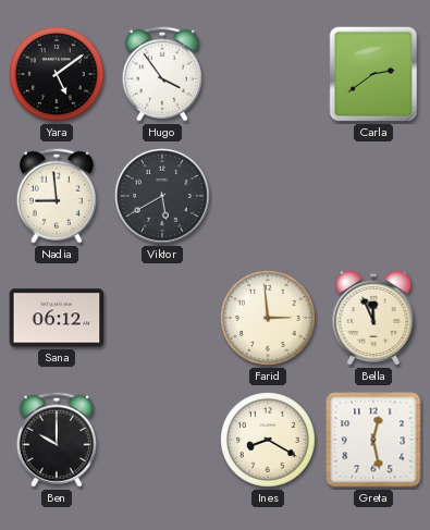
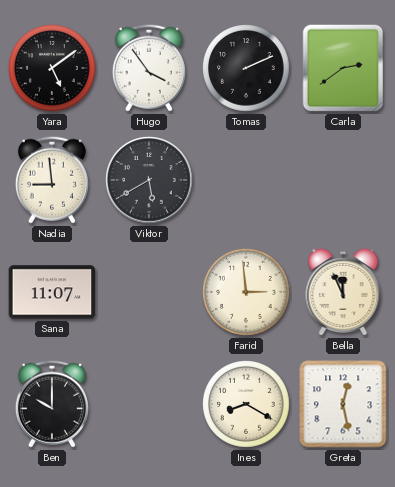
Tomas: none -> 2:11
Sana: 06:12 -> 11:07
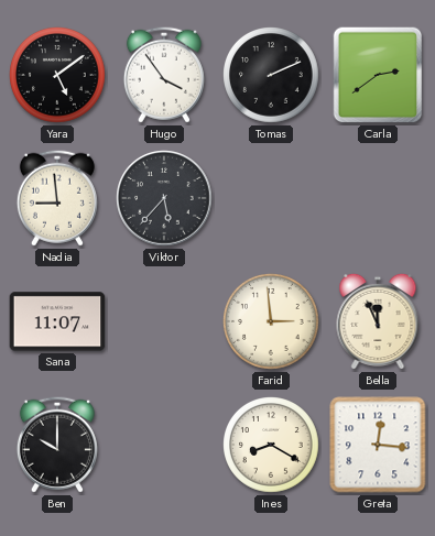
Viktor: 5:40 -> 5:37
Greta: 12:28 -> 12:16
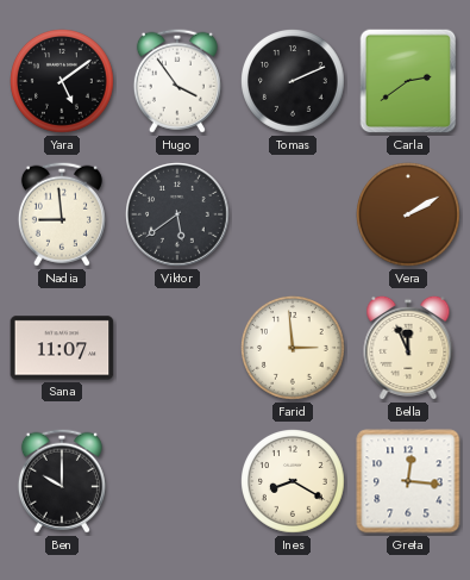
Viktor: 5:37 -> 5:39
Vera: none -> 2:10
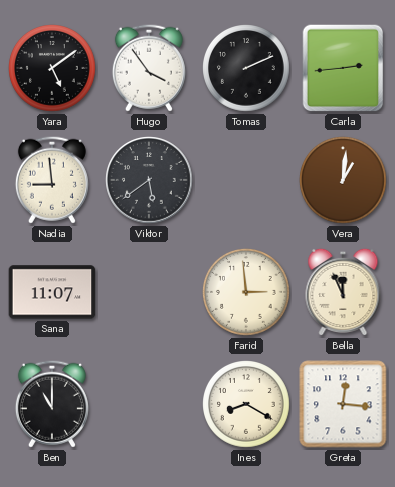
Carla: 2:39 -> 2:44
Vera: 2:10 -> 1:01
Ben: 10:00 -> 11:00
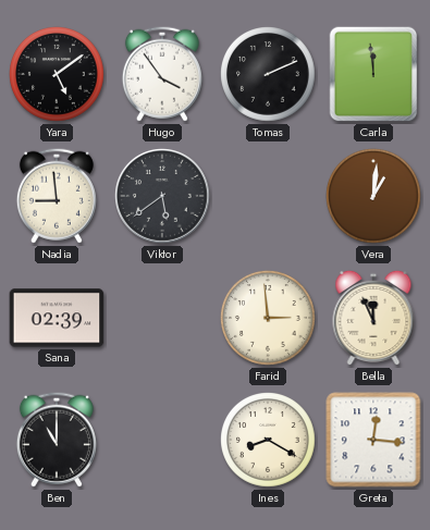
Carla: 2:44 -> 11:59
Sana: 11:07 -> 02:39
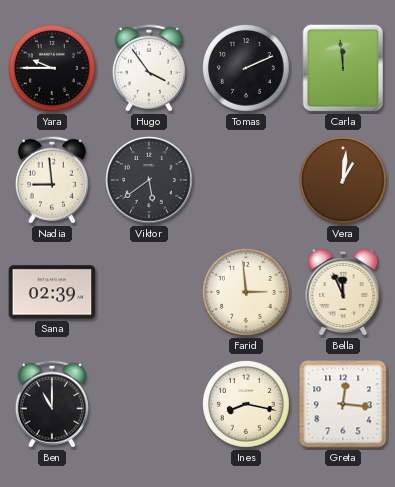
Yara: 5:09 -> 9:45
Ines: 8:20 -> 8:17
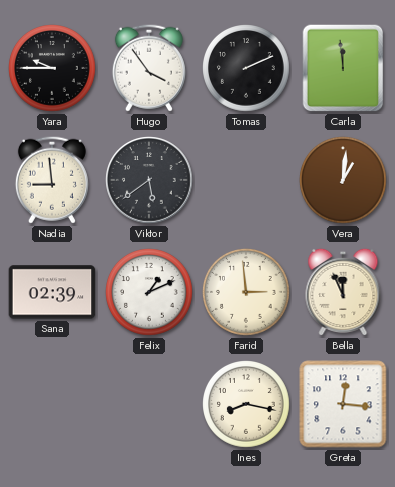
Felix: none -> 1:11
Ben: 11:00 -> none
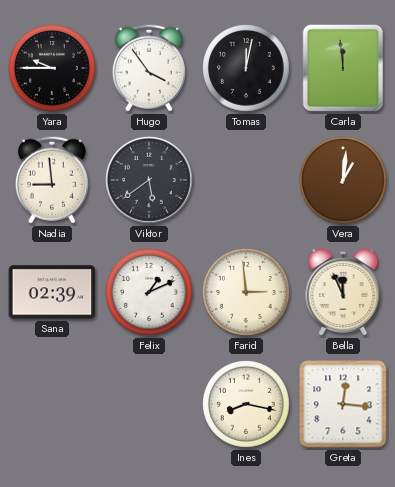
Tomas: 2:11 -> 12:02
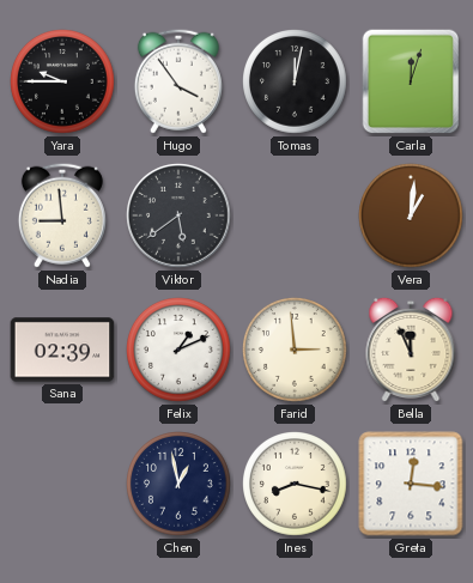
Carla: 11:59 -> 12:03
Chen: none -> 12:58
